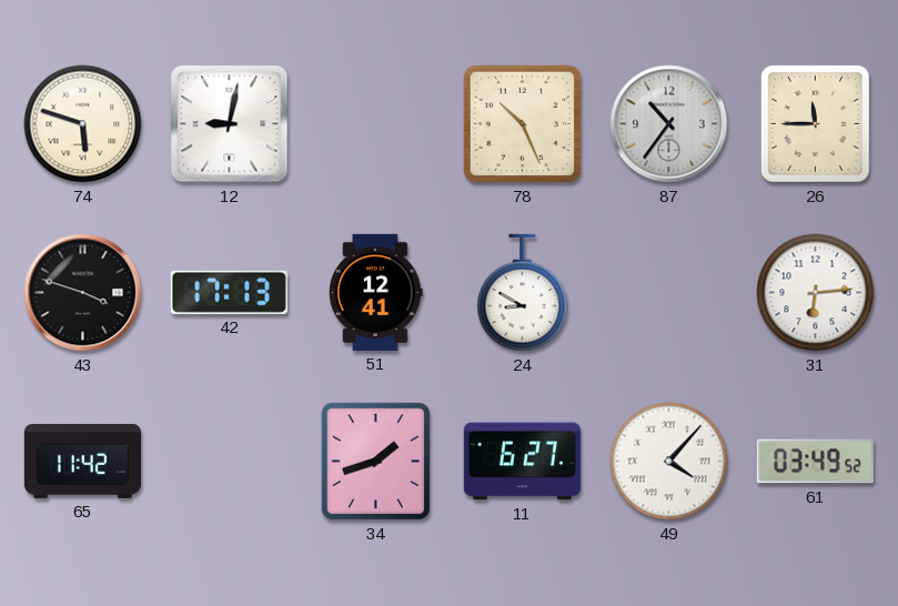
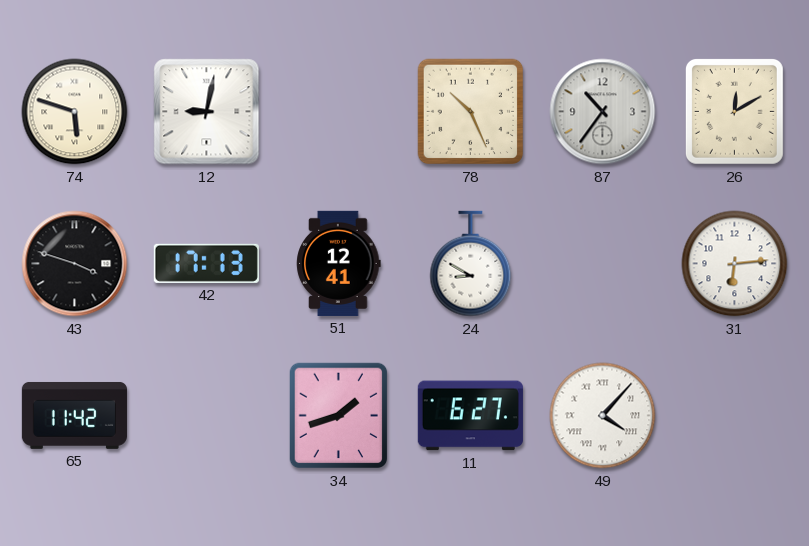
26: 11:45 -> 12:10
61: 03:49 -> none
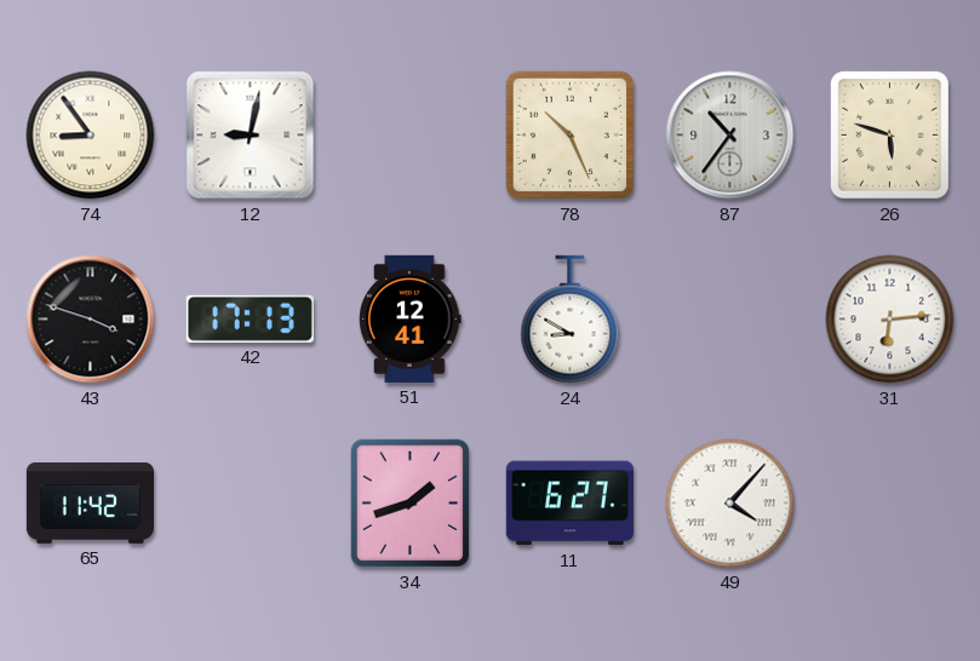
74: 5:48 -> 8:54
26: 12:10 -> 5:48
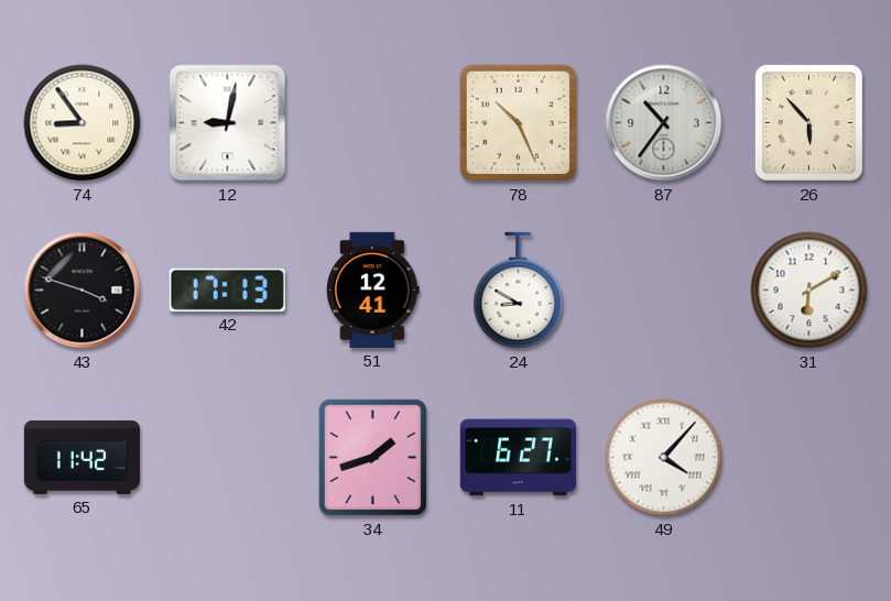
26: 5:48 -> 5:53
31: 6:14 -> 6:10
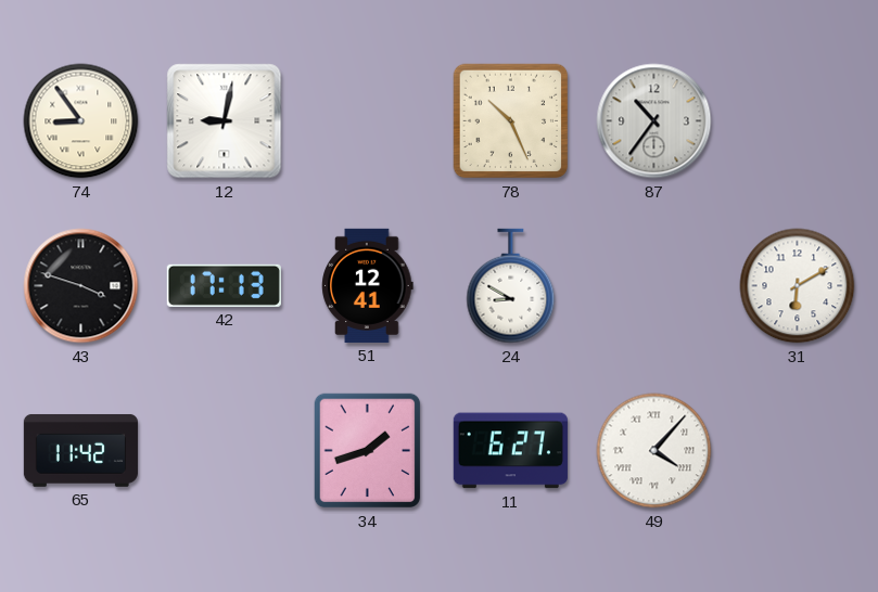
26: 5:53 -> none
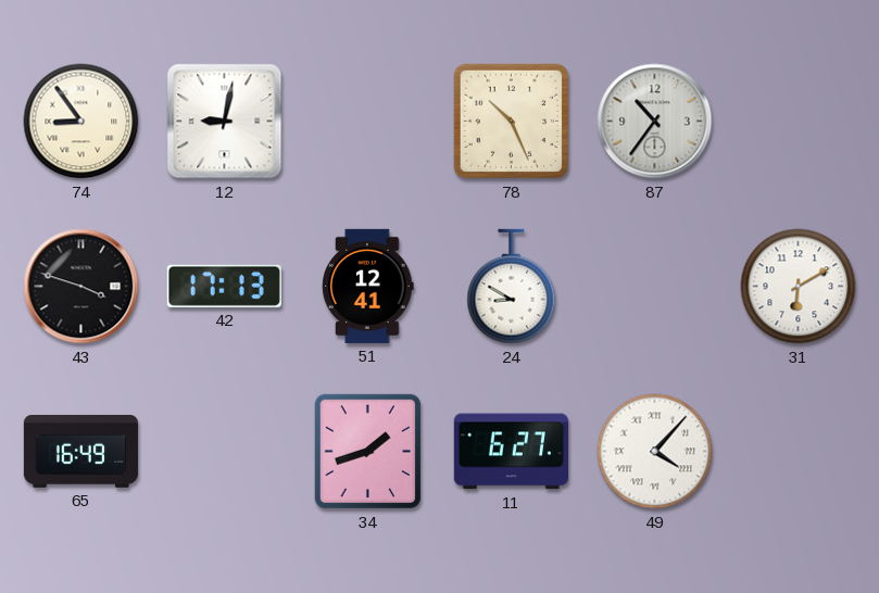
65: 11:42 -> 16:49
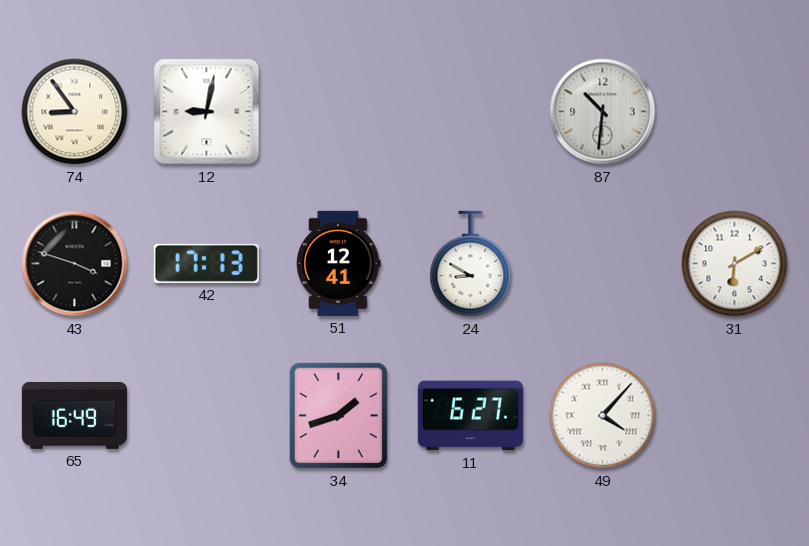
78: 10:26 -> none
87: 10:36 -> 10:31
